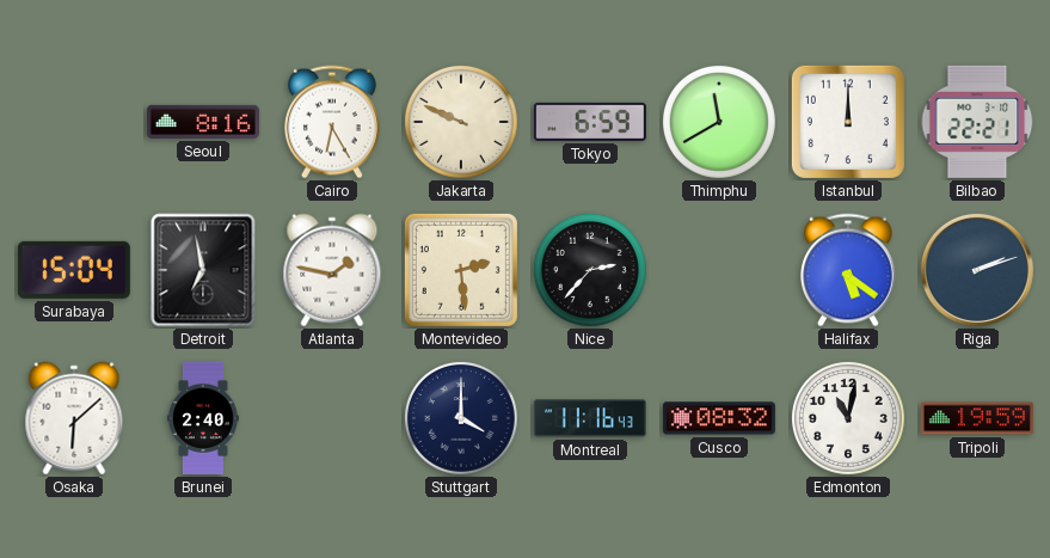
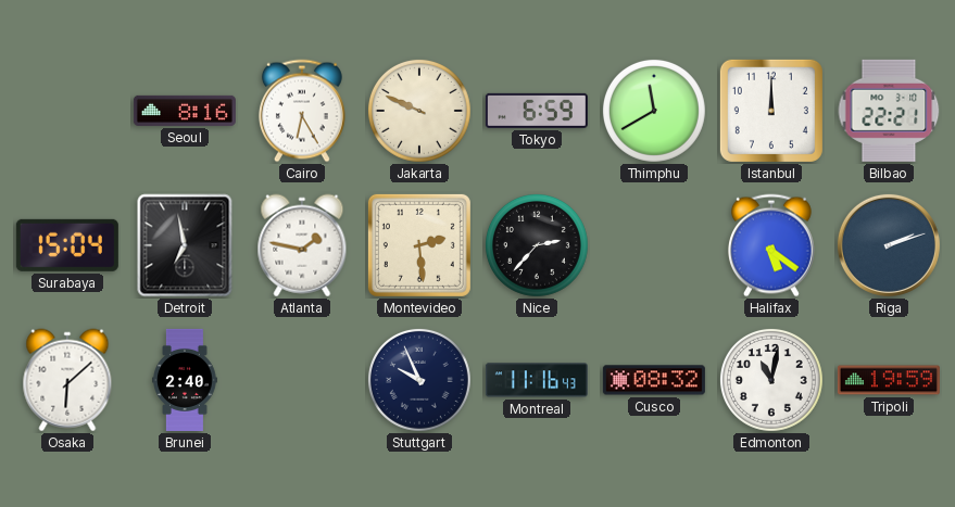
Stuttgart: 4:00 -> 9:56
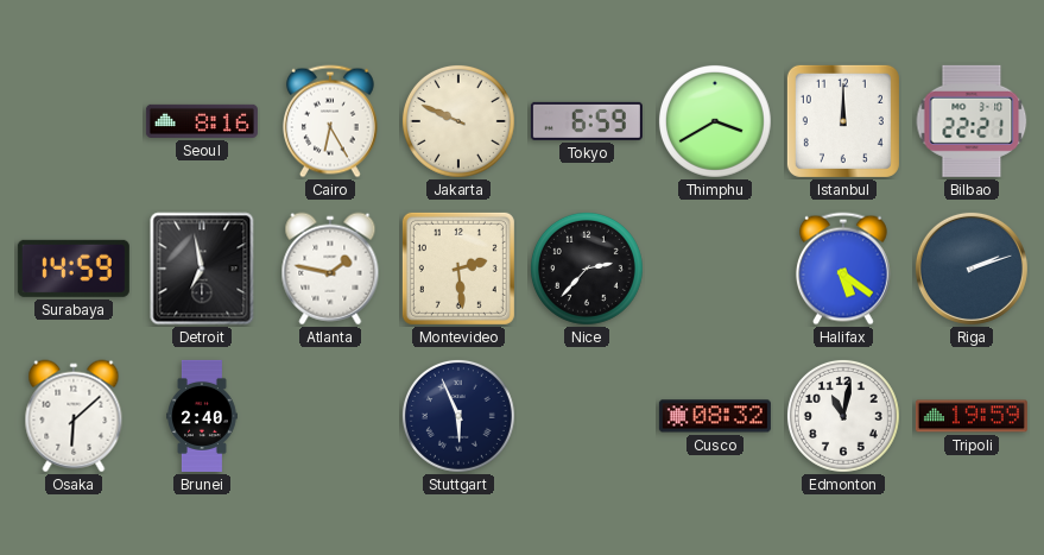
Thimphu: 11:40 -> 3:40
Surabaya: 15:04 -> 14:59
Stuttgart: 9:56 -> 5:56
Montreal: 11:16 -> none
